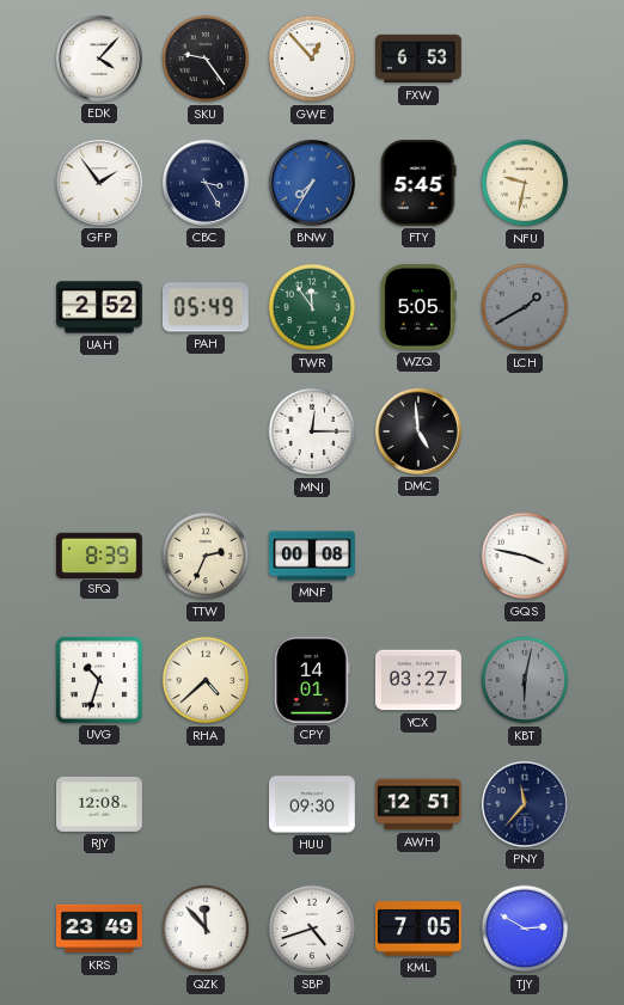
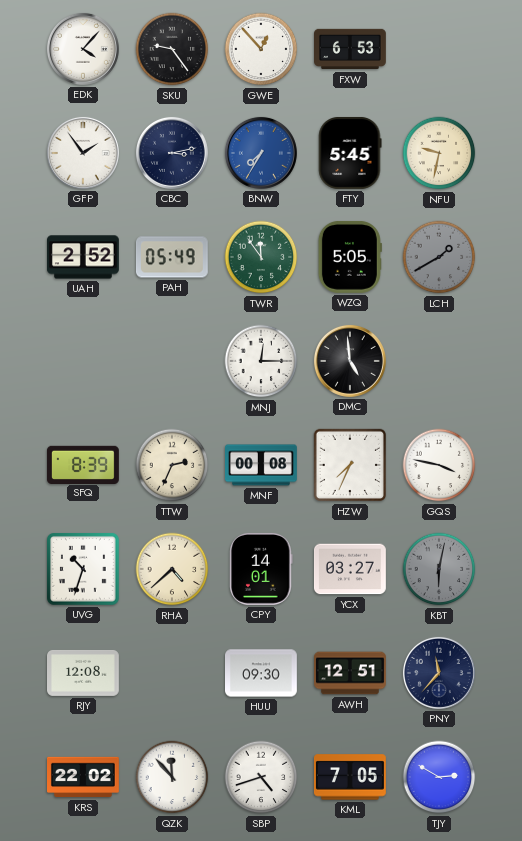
CBC: 3:25 -> 3:13
HZW: none -> 7:34
KRS: 23:49 -> 22:02
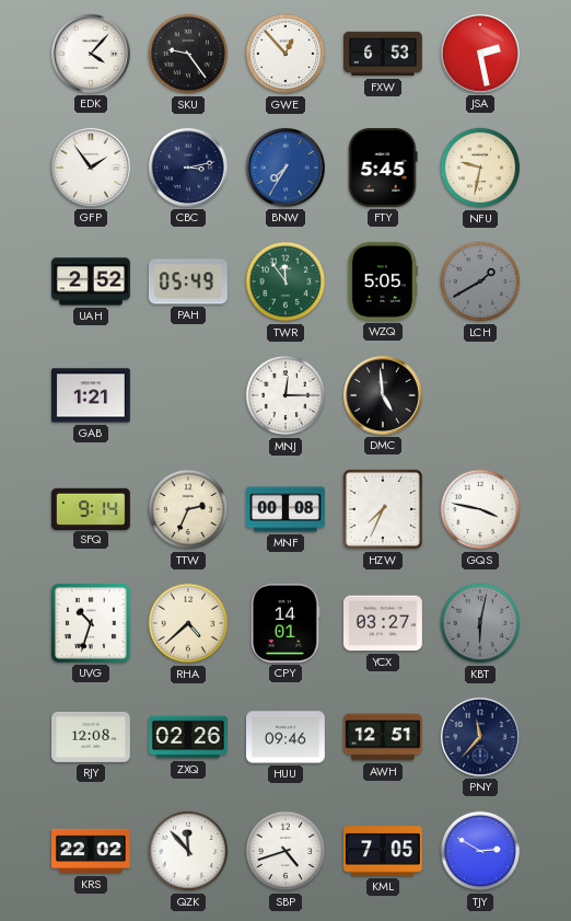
JSA: none -> 2:28
GAB: none -> 1:21
SFQ: 8:39 -> 9:14
ZXQ: none -> 02:26
HUU: 09:30 -> 09:46
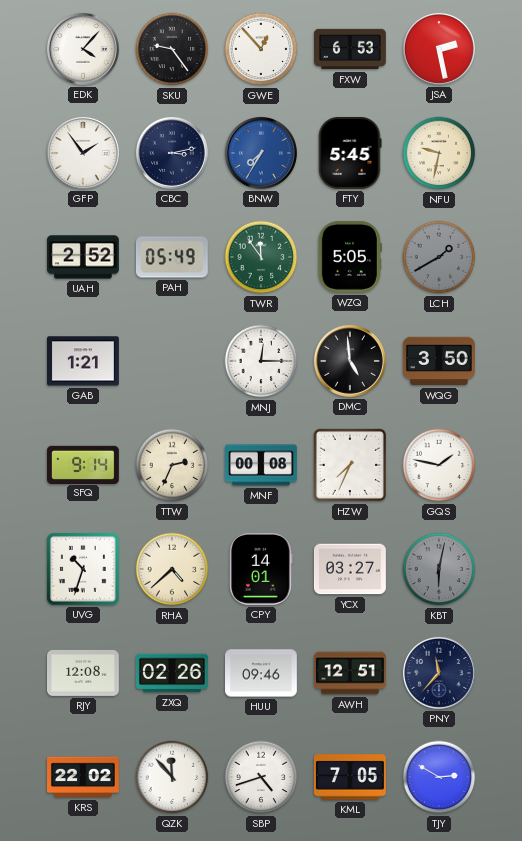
WQG: none -> 3:50
GQS: 3:47 -> 1:47
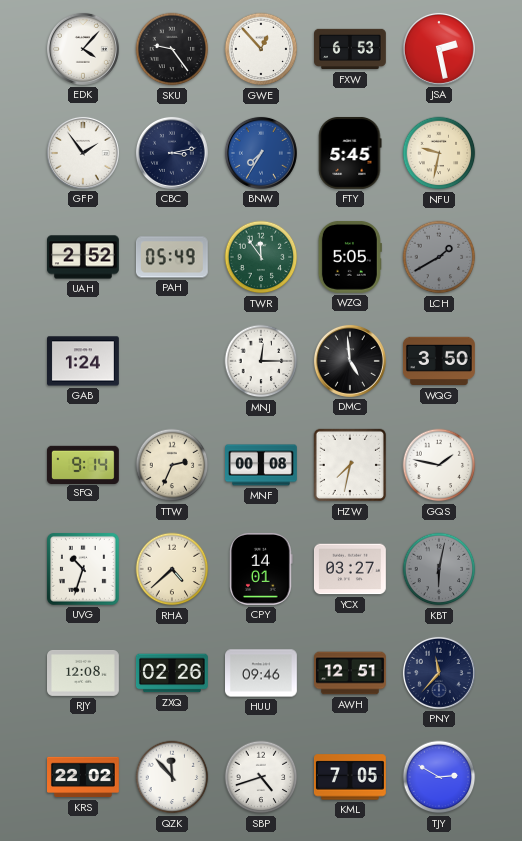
GAB: 1:21 -> 1:24
HZW: 7:34 -> 7:32
